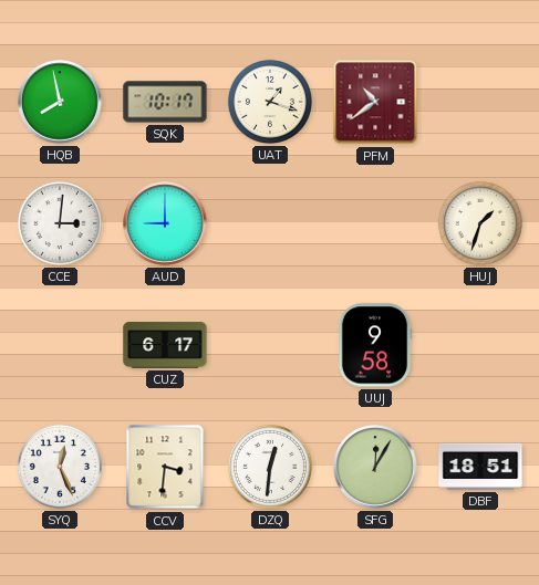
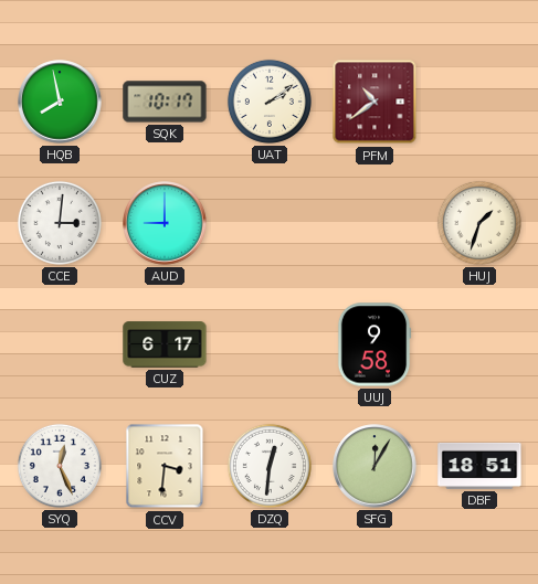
UAT: 1:18 -> 2:09
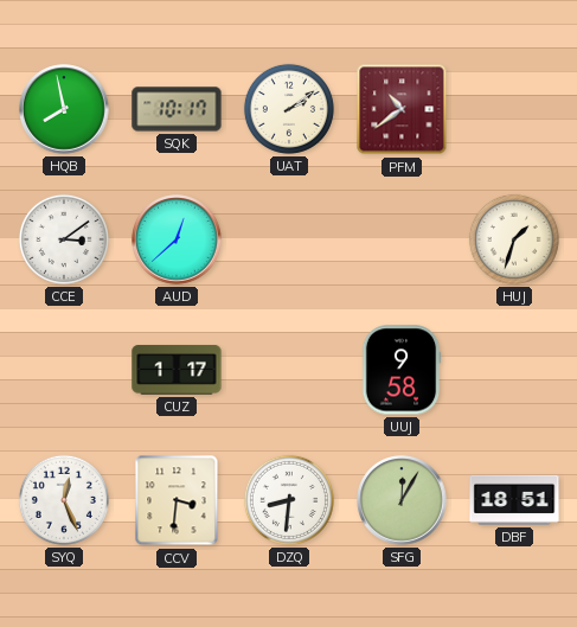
CCE: 3:01 -> 3:09
AUD: 9:00 -> 12:38
CUZ: 6:17 -> 1:17
DZQ: 12:31 -> 8:31
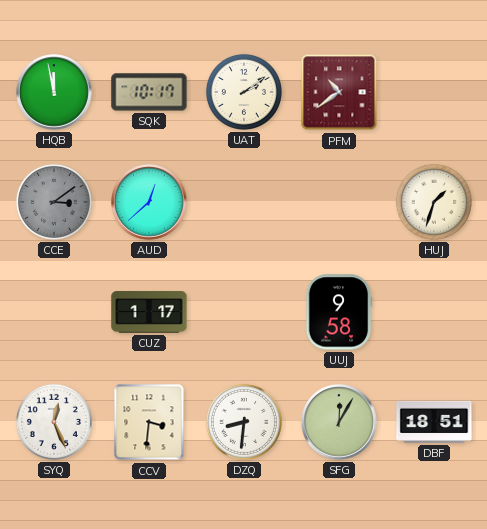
HQB: 7:58 -> 11:58
CCE dial: white -> grey
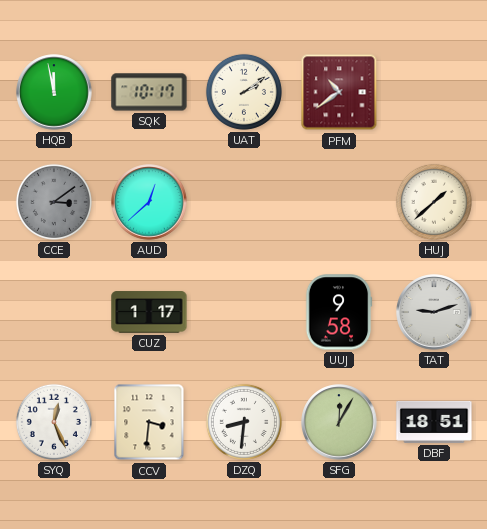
HUJ: 1:33 -> 1:38
TAT: none -> 9:12
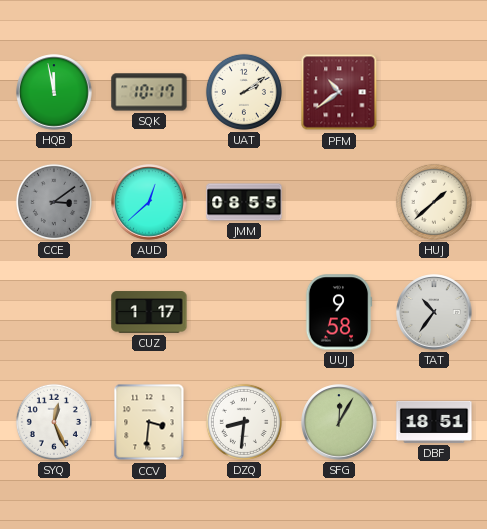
JMM: none -> 08:55
TAT: 9:12 -> 10:36
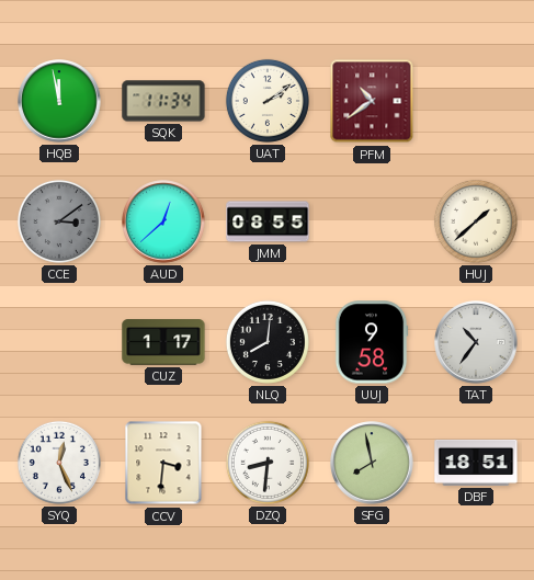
SQK: 10:17 -> 11:34
NLQ: none -> 8:01
SFG: 12:05 -> 7:58
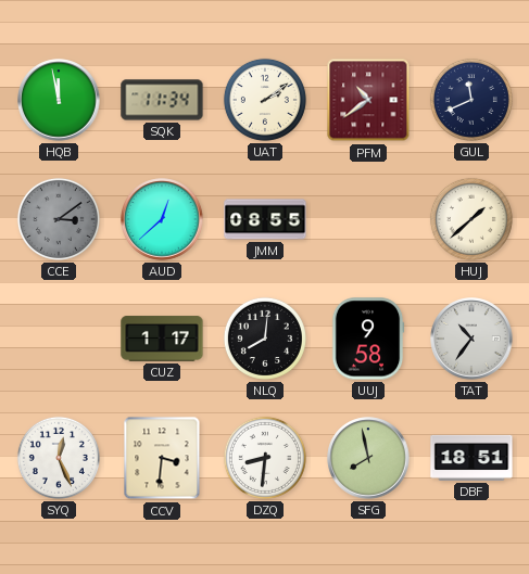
GUL: none -> 11:41
